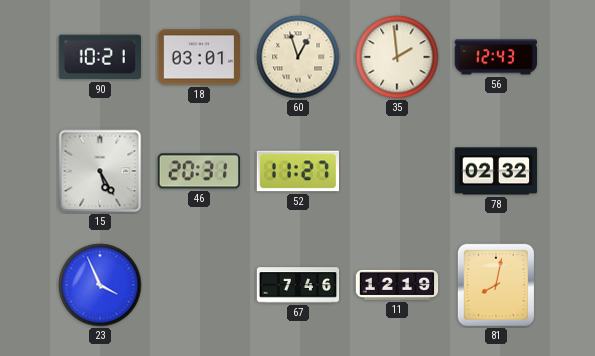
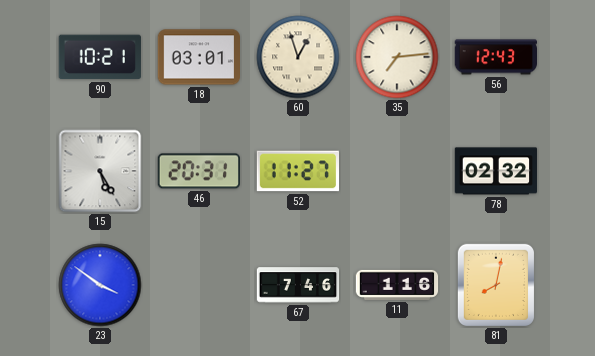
35: 1:59 -> 7:14
23: 3:56 -> 3:51
11: 12:19 -> 1:16
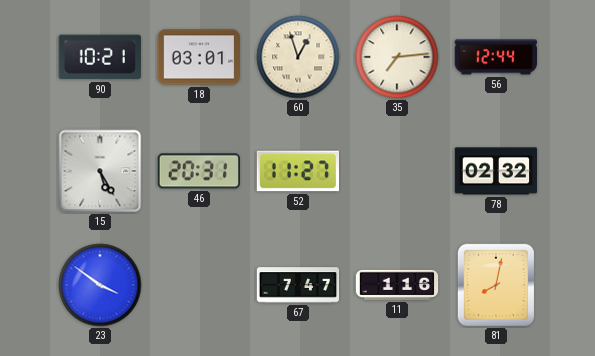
56: 12:43 -> 12:44
67: 7:46 -> 7:47
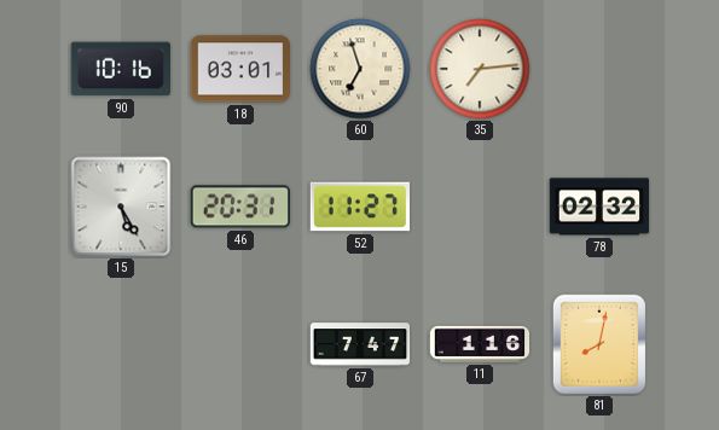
90: 10:21 -> 10:16
60: 12:57 -> 6:57
56: 12:44 -> none
23: 3:51 -> none
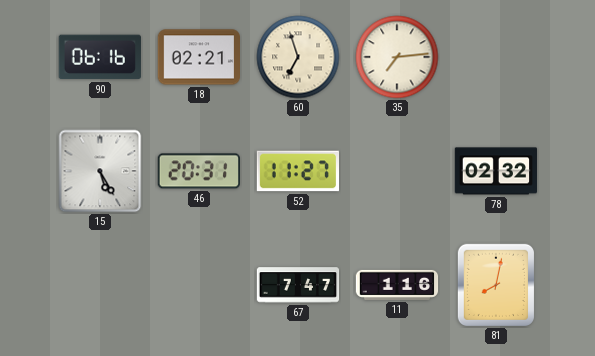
90: 10:16 -> 06:16
18: 03:01 -> 02:21
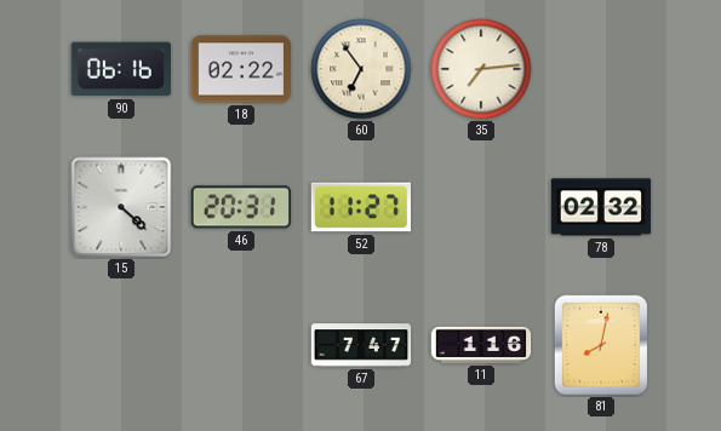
18: 02:21 -> 02:22
60: 6:57 -> 6:54
15: 5:25 -> 4:22
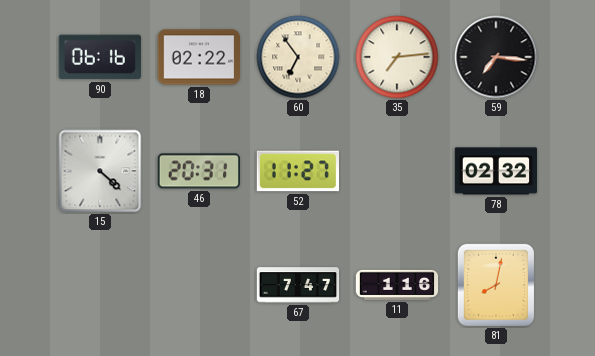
59: none -> 7:16
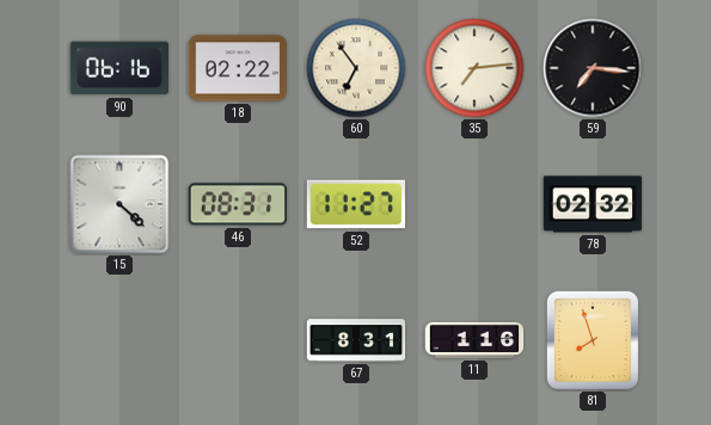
46: 20:31 -> 08:31
67: 7:47 -> 8:31
81: 8:02 -> 7:57
